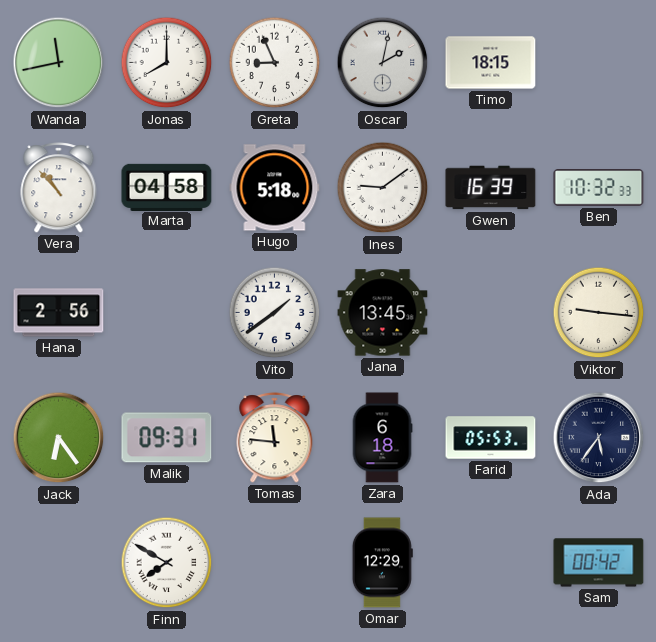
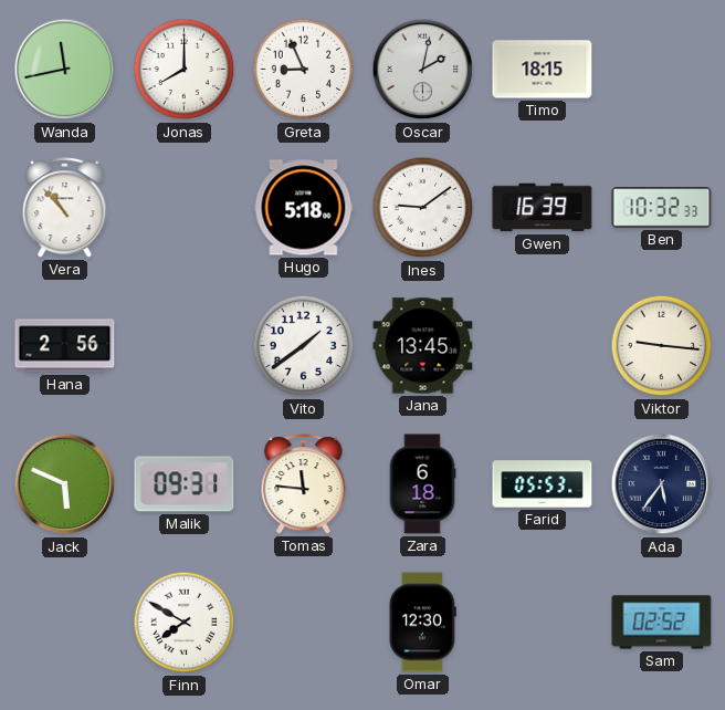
Marta: 04:58 -> none
Jack: 6:24 -> 5:49
Omar: 12:29 -> 12:30
Sam: 00:42 -> 02:52
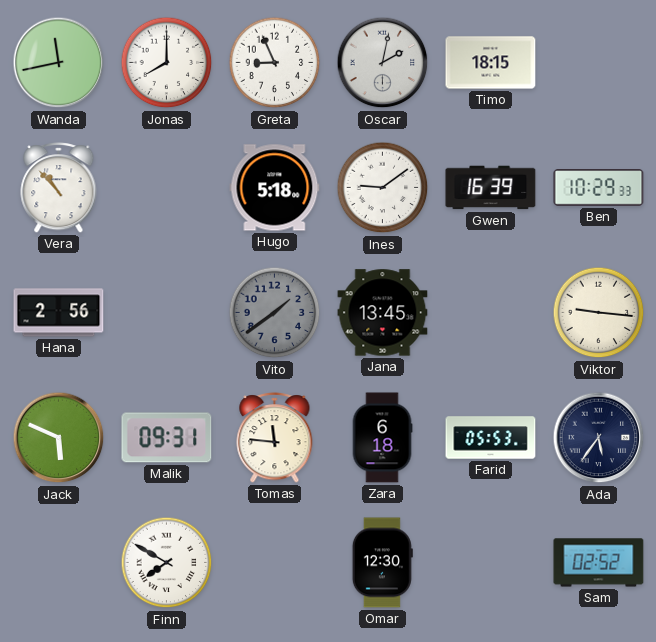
Ben: 10:32 -> 10:29
Vito dial: white -> grey
